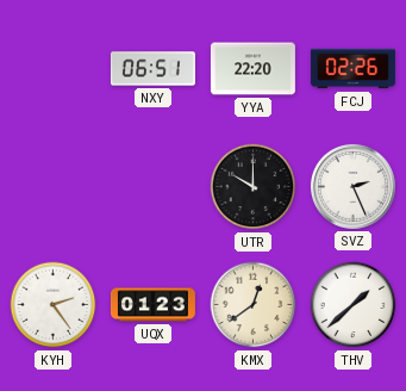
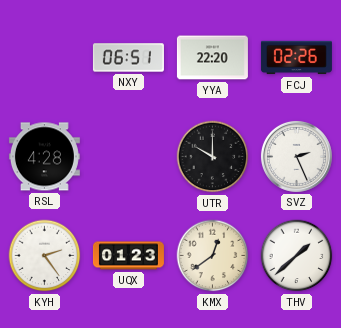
RSL: none -> 4:28
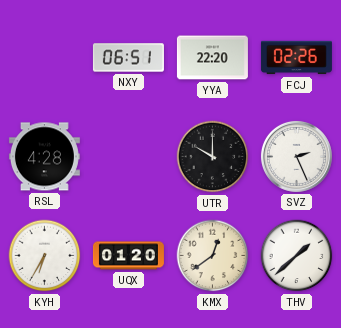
KYH: 2:24 -> 6:35
UQX: 01:23 -> 01:20
